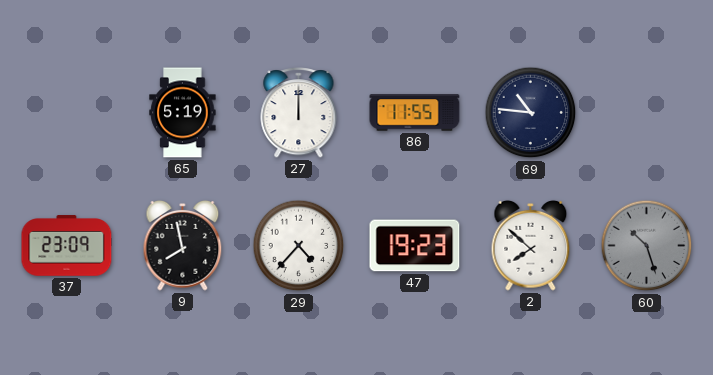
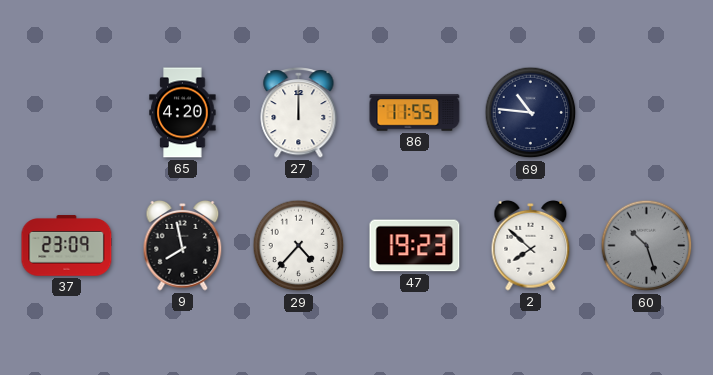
65: 5:19 -> 4:20
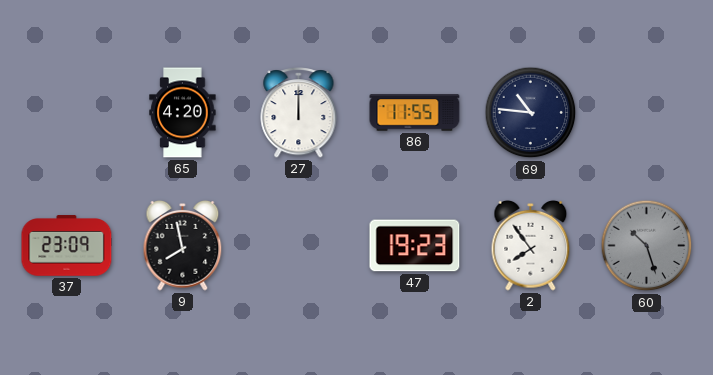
29: 4:37 -> none
2: 7:52 -> 7:54
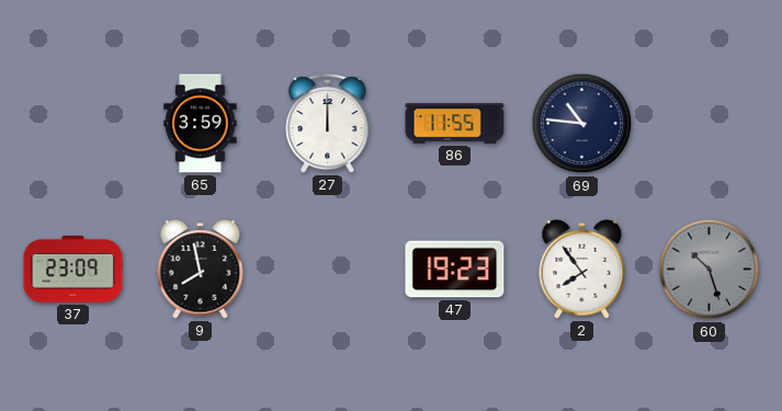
65: 4:20 -> 3:59
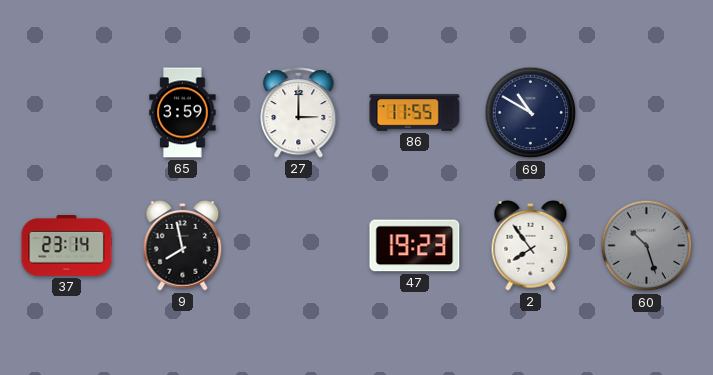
27: 12:00 -> 3:00
69: 10:46 -> 10:50
37: 23:09 -> 23:14
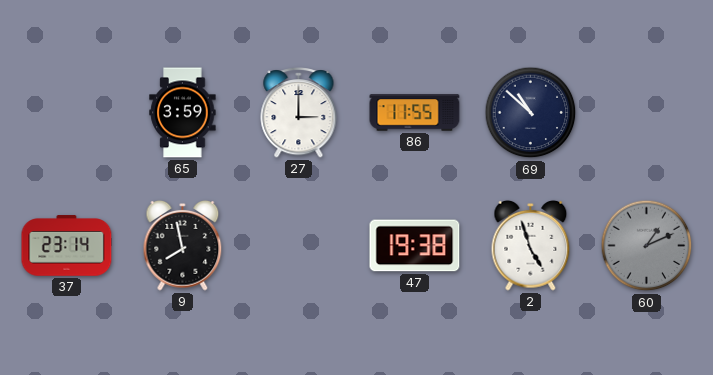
69: 10:50 -> 10:52
47: 19:23 -> 19:38
2: 7:54 -> 4:57
60: 10:27 -> 1:11
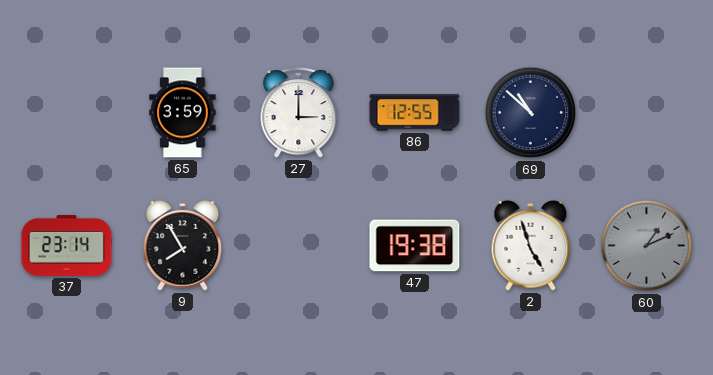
86: 11:55 -> 12:55
9: 7:58 -> 7:55
